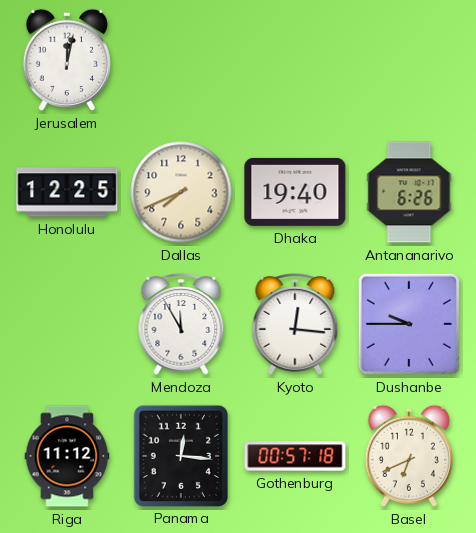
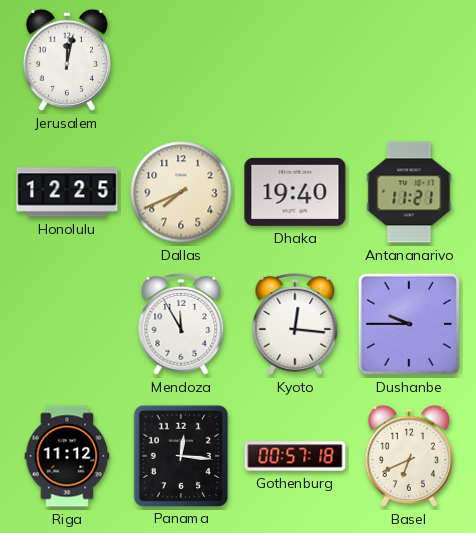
Antananarivo: 6:26 -> 11:21
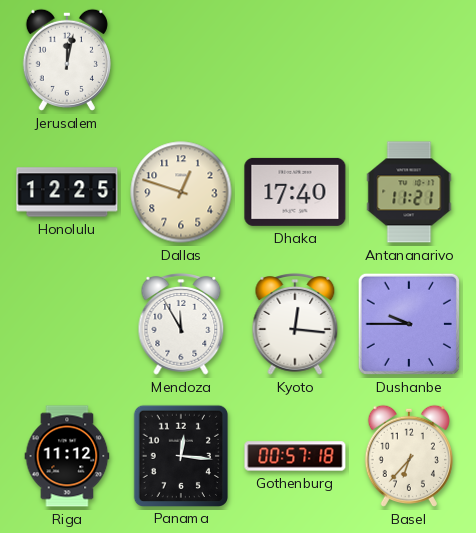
Dallas: 7:41 -> 12:48
Dhaka: 19:40 -> 17:40
Basel: 6:41 -> 6:37
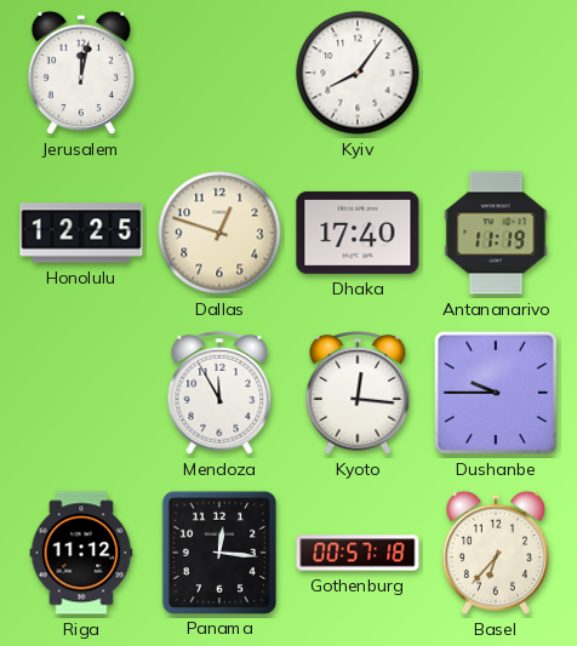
Kyiv: none -> 8:06
Antananarivo: 11:21 -> 11:19
